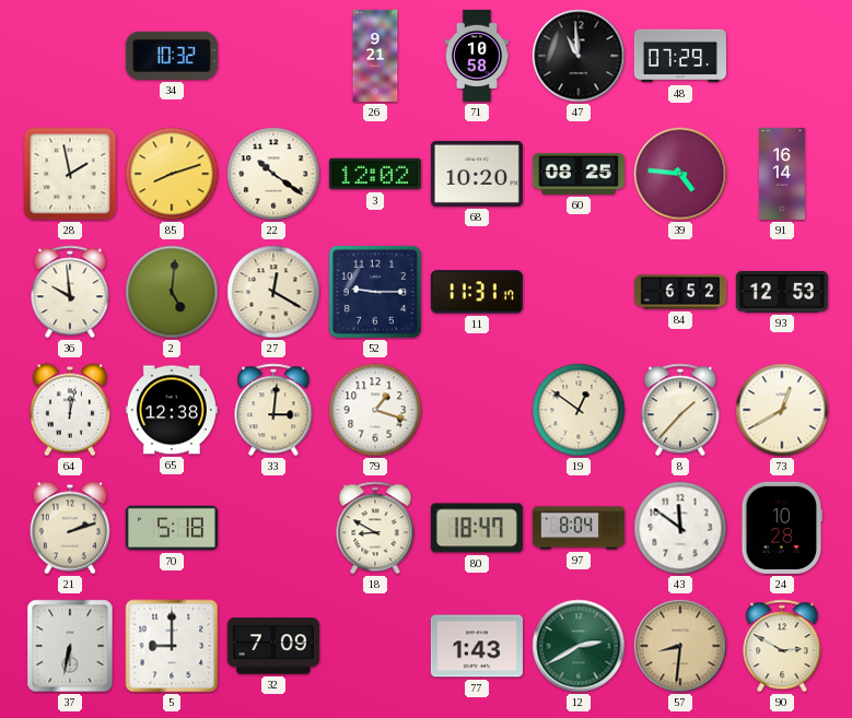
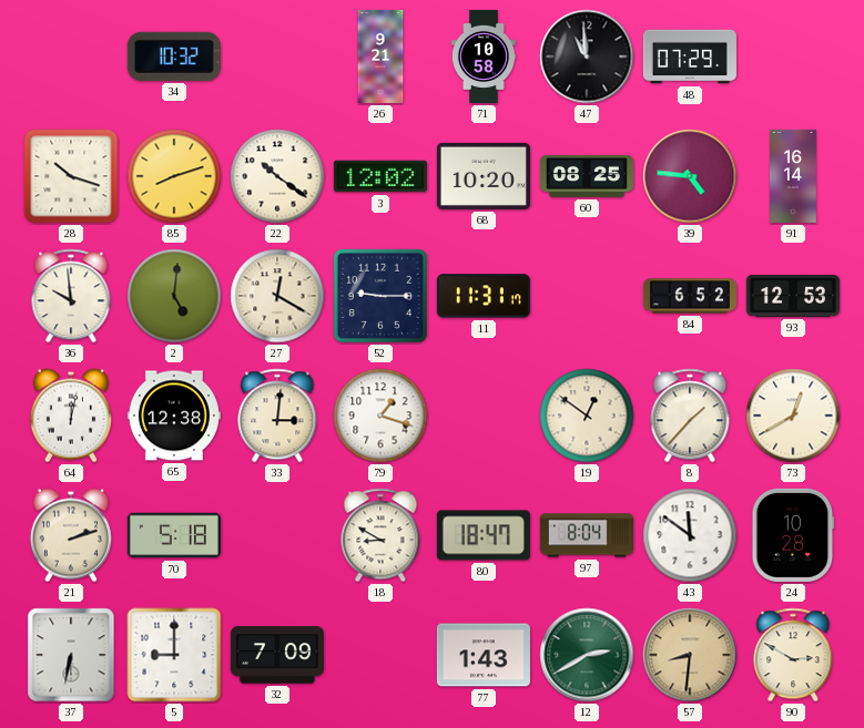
28: 1:58 -> 10:18
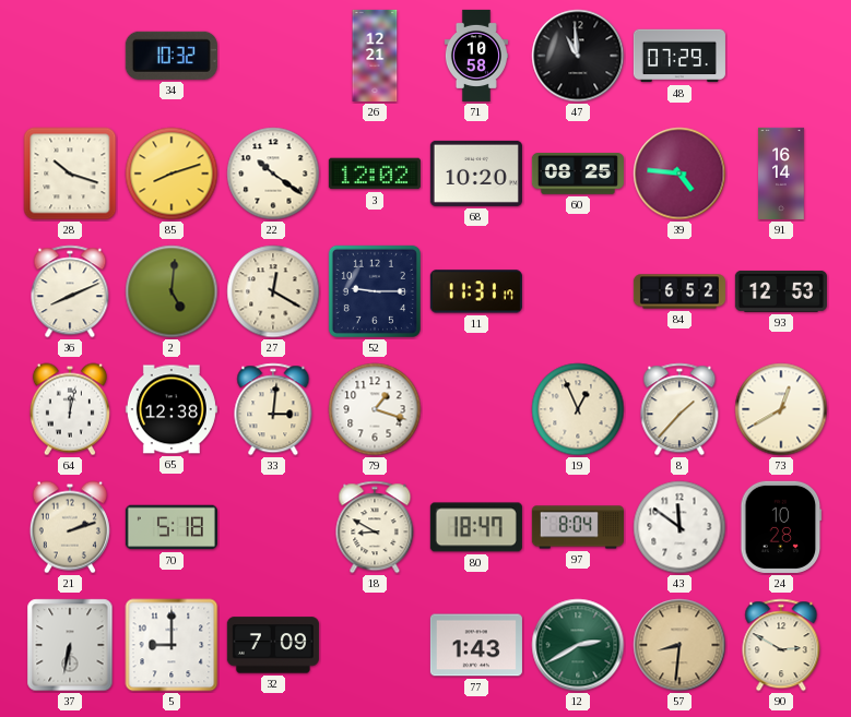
26: 9:21 -> 12:21
36: 9:59 -> 8:11
19: 12:51 -> 12:56
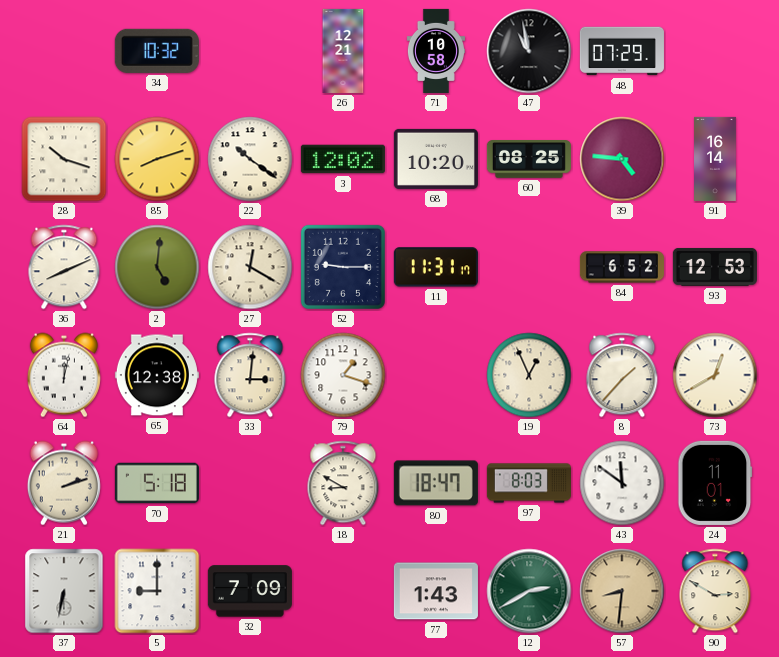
47: 10:59 -> 10:58
97: 8:04 -> 8:03
24: 10:28 -> 11:01
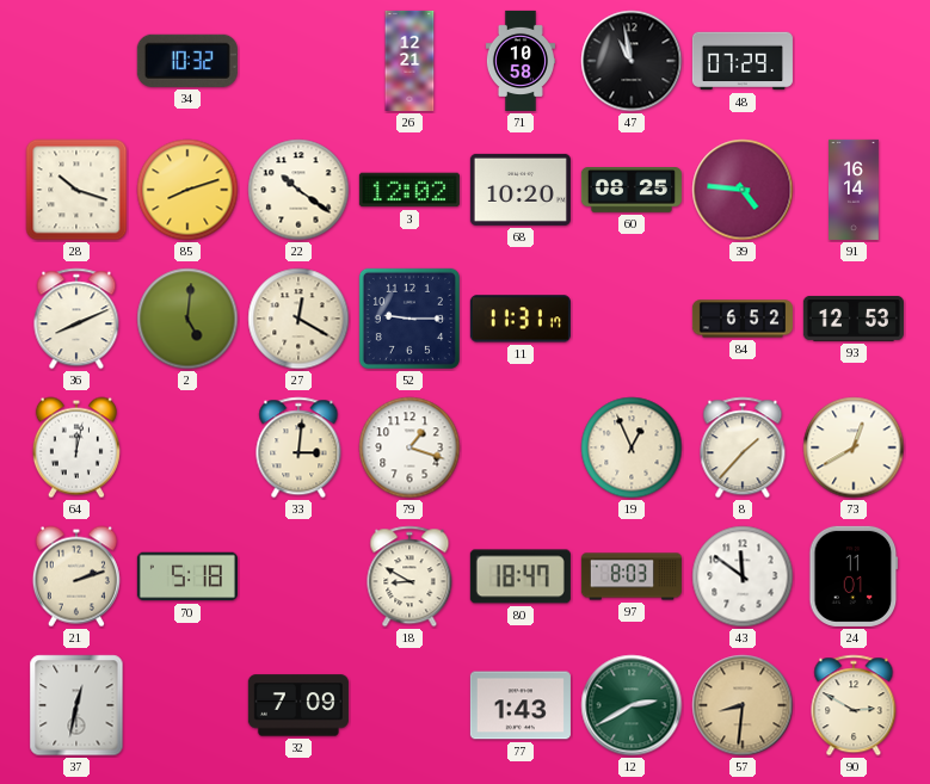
65: 12:38 -> none
37: 6:32 -> 12:32
5: 9:00 -> none
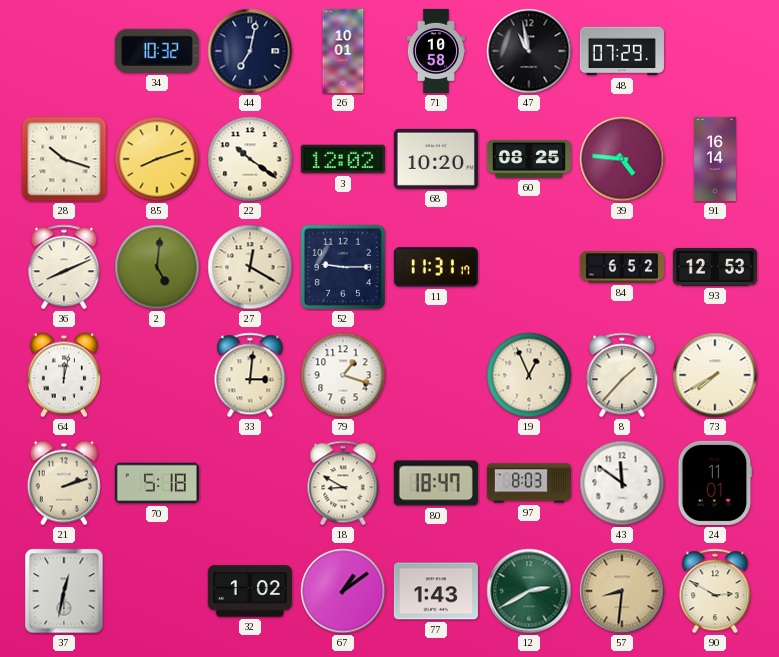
44: none -> 7:02
26: 12:21 -> 10:01
73: 12:40 -> 7:40
32: 7:09 -> 1:02
67: none -> 1:09
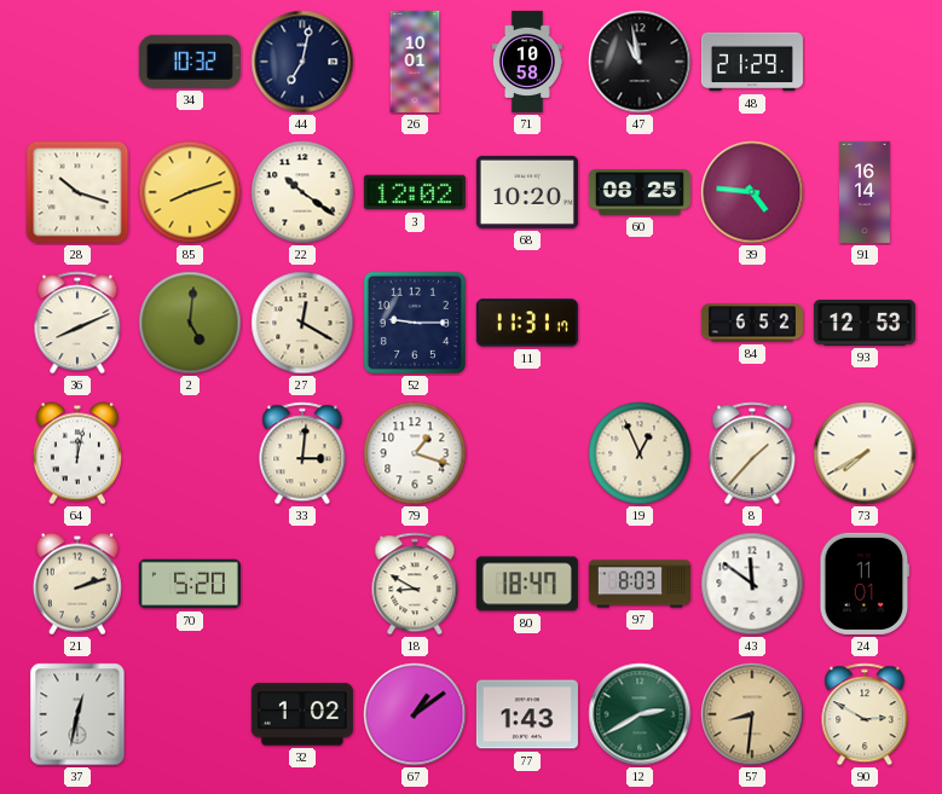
48: 07:29 -> 21:29
70: 5:18 -> 5:20
